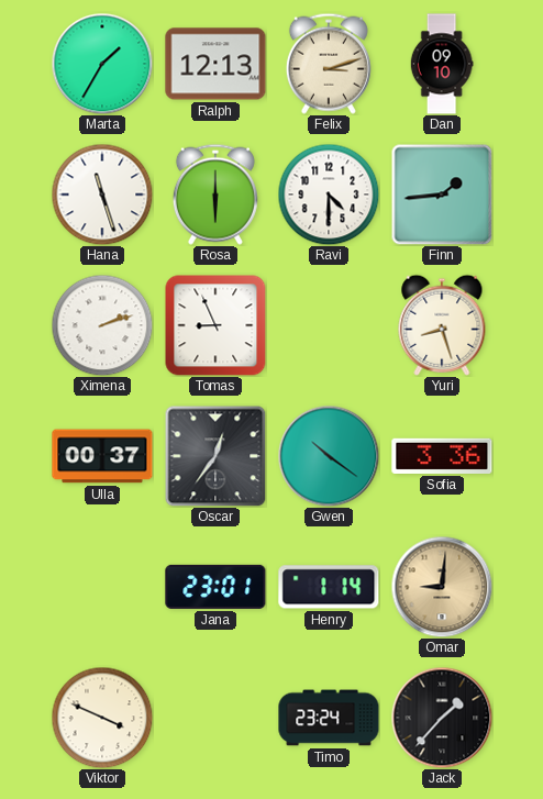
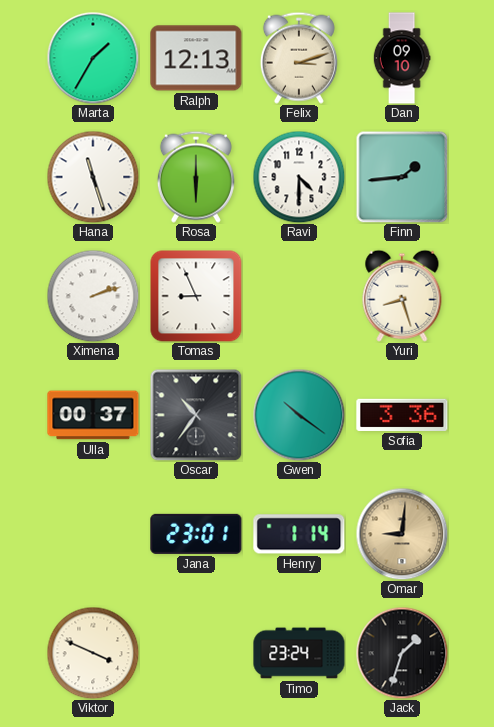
Oscar: 12:36 -> 10:36
Jack: 1:37 -> 1:33
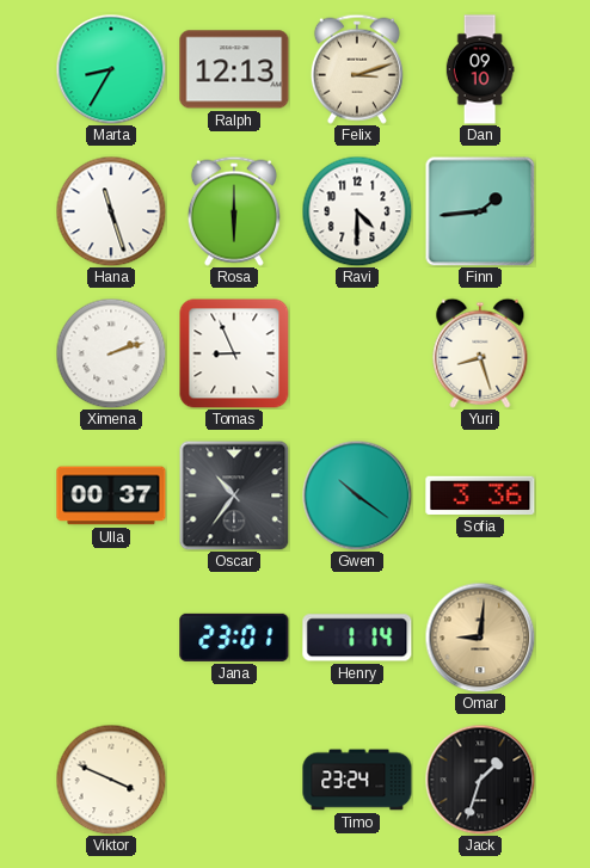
Marta: 1:35 -> 8:35
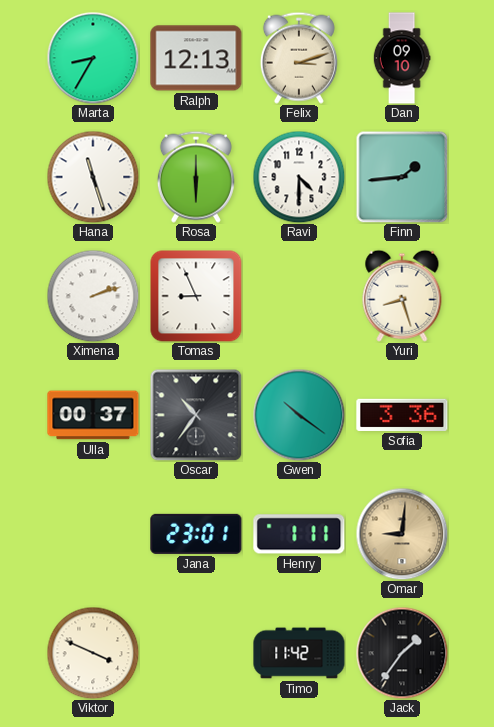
Henry: 1:14 -> 1:11
Timo: 23:24 -> 11:42
Jack: 1:33 -> 1:36
